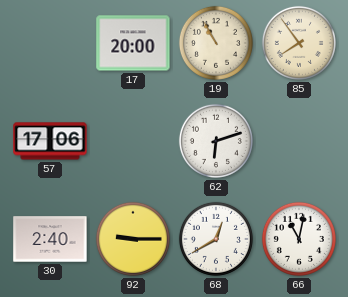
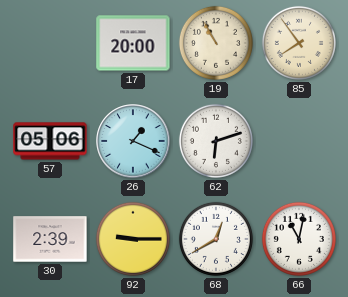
57: 17:06 -> 05:06
26: none -> 1:19
30: 2:40 -> 2:39
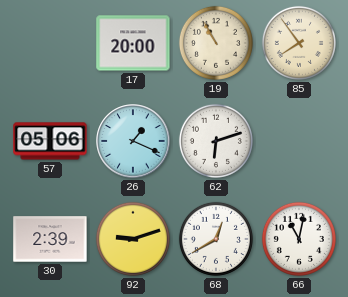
92: 9:15 -> 9:12
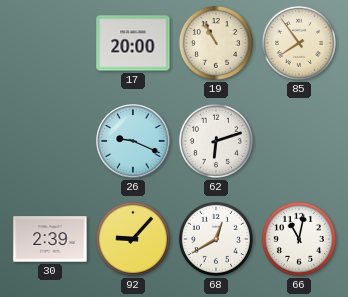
57: 05:06 -> none
26: 1:19 -> 9:19
92: 9:12 -> 9:07
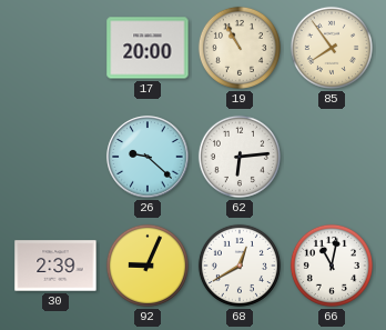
26: 9:19 -> 9:22
62: 6:12 -> 6:14
92: 9:07 -> 9:04
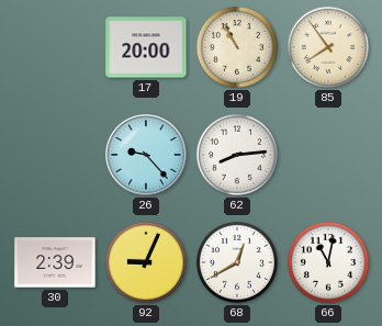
26: 9:22 -> 9:23
62: 6:14 -> 8:14
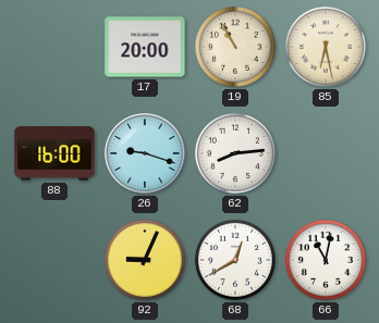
85: 7:54 -> 6:28
88: none -> 16:00
26: 9:23 -> 9:18
30: 2:39 -> none
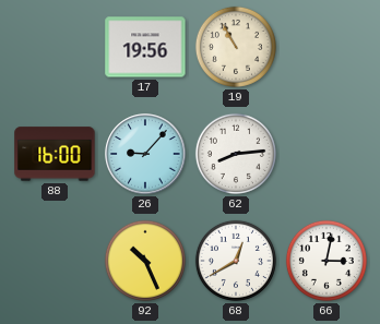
17: 20:00 -> 19:56
85: 6:28 -> none
26: 9:18 -> 9:07
92: 9:04 -> 10:26
66: 11:02 -> 3:02
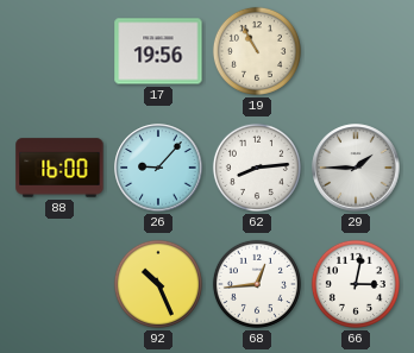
29: none -> 1:45
68: 12:40 -> 12:44
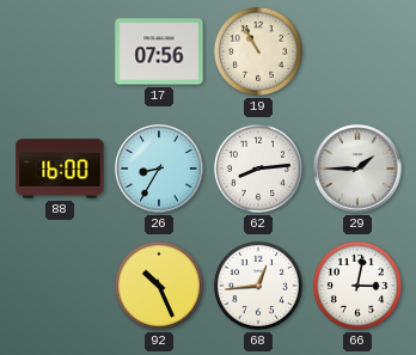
17: 19:56 -> 07:56
26: 9:07 -> 8:35
